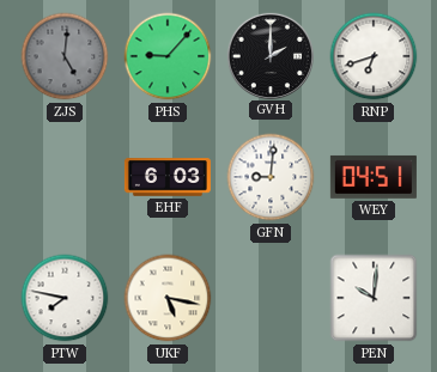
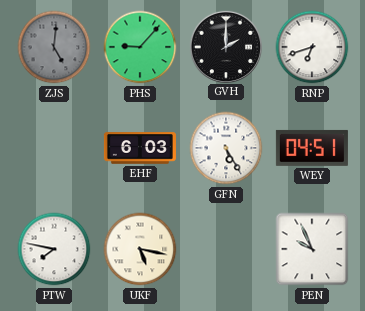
GFN: 9:01 -> 5:25
PEN: 10:01 -> 9:56
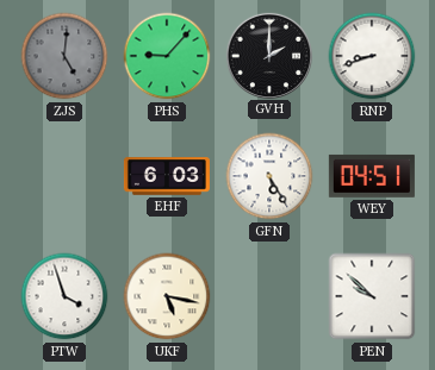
RNP: 6:42 -> 8:42
PTW: 7:47 -> 3:57
PEN: 9:56 -> 9:52
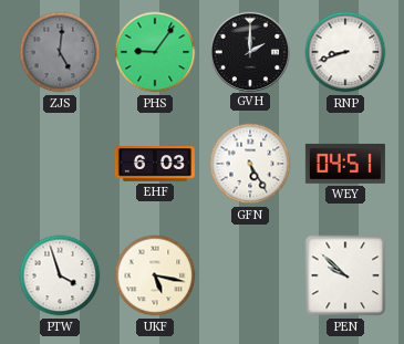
PHS: 9:07 -> 9:06
